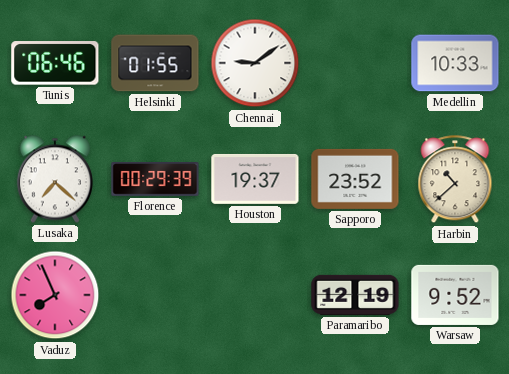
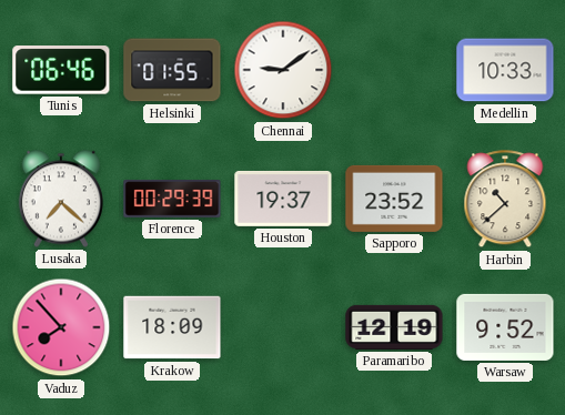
Vaduz: 7:56 -> 7:53
Krakow: none -> 18:09
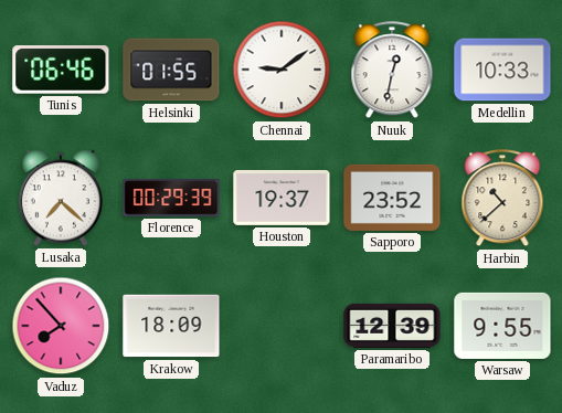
Nuuk: none -> 12:32
Paramaribo: 12:19 -> 12:39
Warsaw: 9:52 -> 9:55
